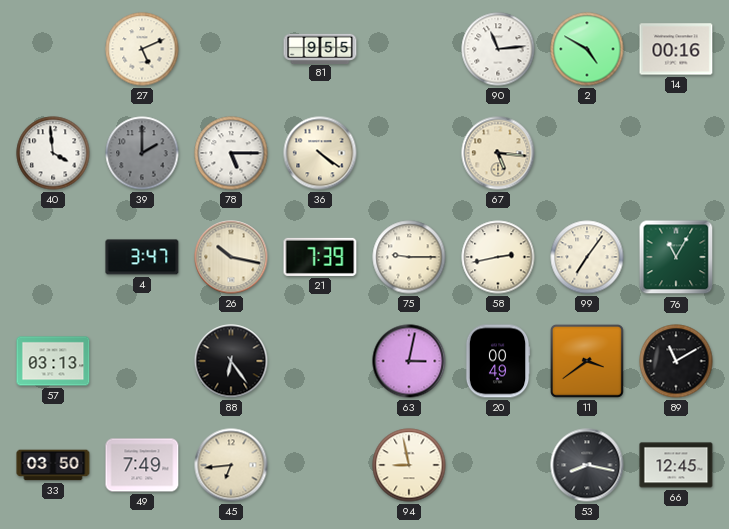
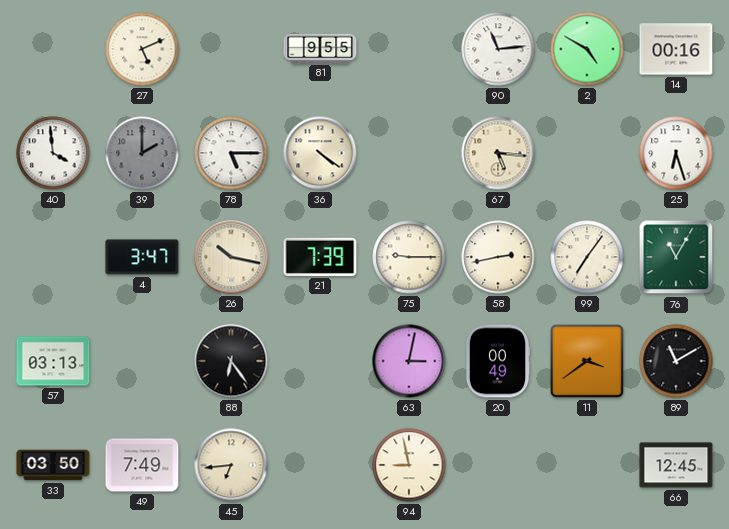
25: none -> 6:27
53: 8:17 -> none
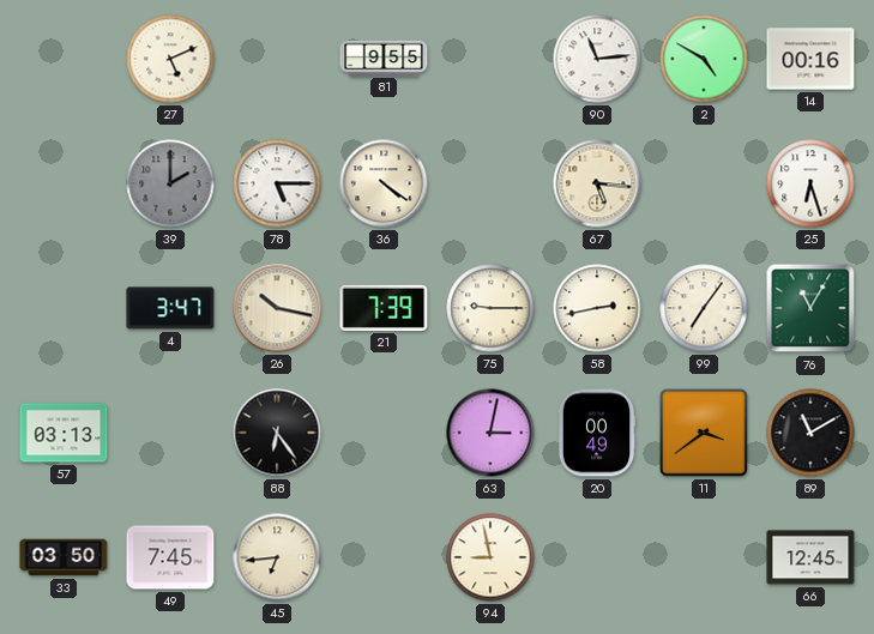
40: 3:59 -> none
49: 7:49 -> 7:45
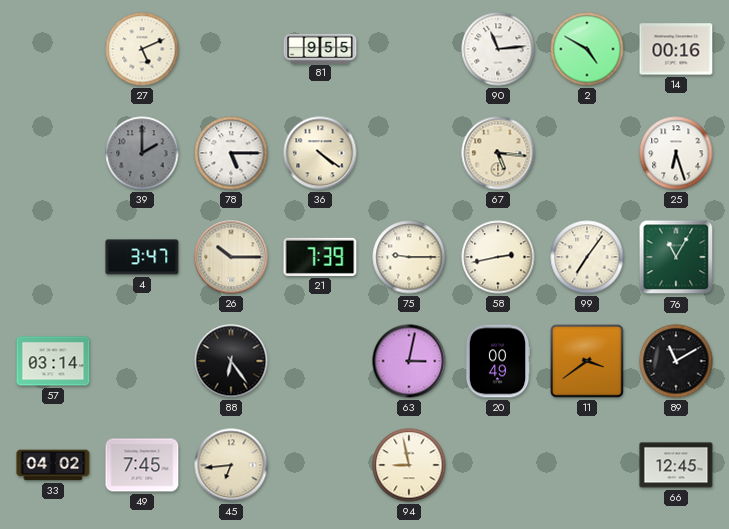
26: 10:17 -> 10:15
57: 03:13 -> 03:14
33: 03:50 -> 04:02
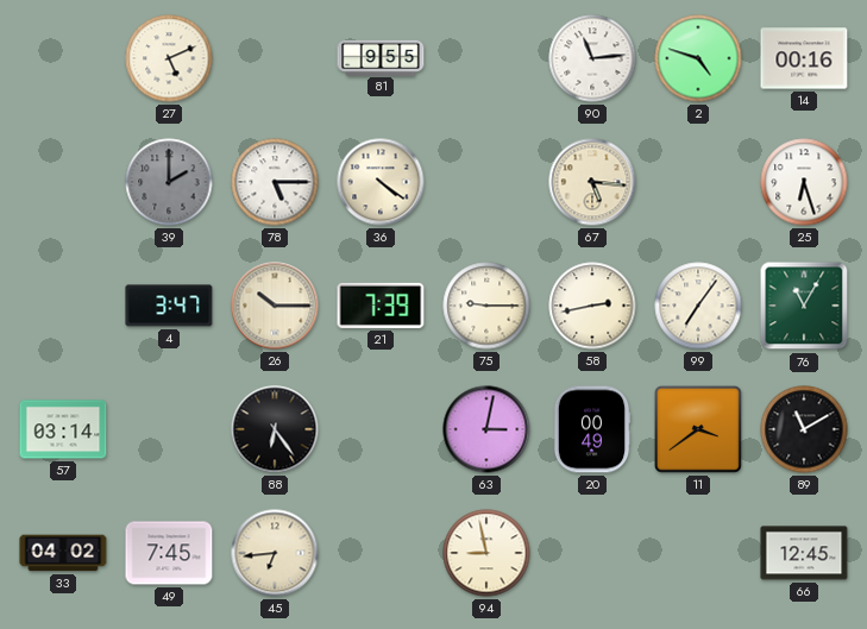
2: 4:50 -> 4:48
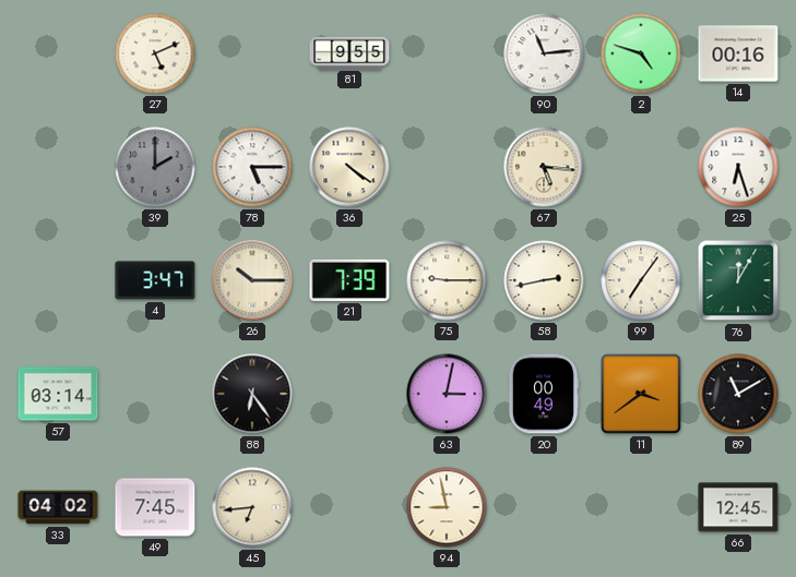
76: 11:05 -> 12:05
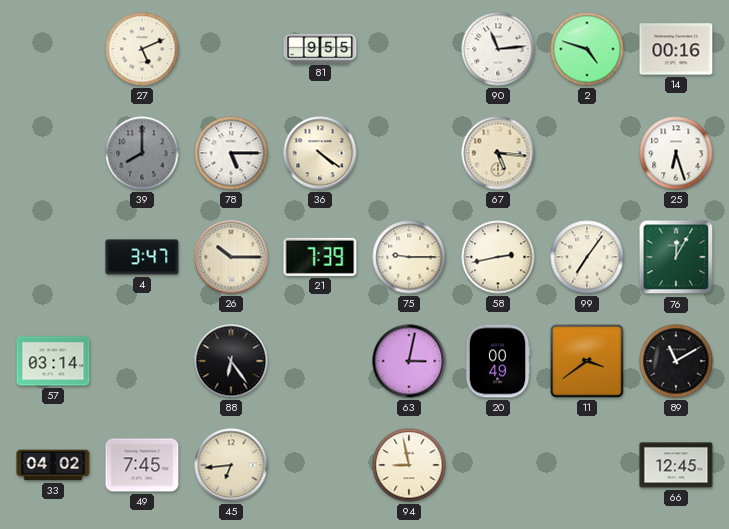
39: 2:00 -> 8:00
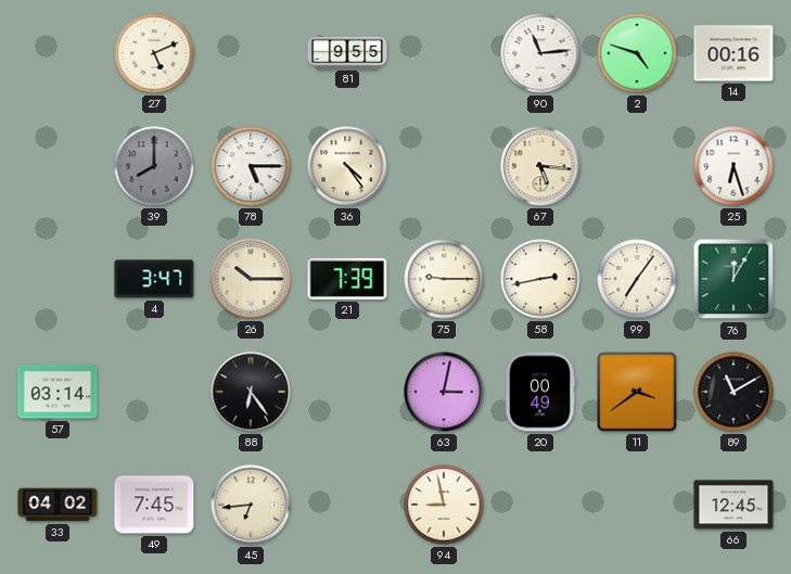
36: 4:21 -> 4:24
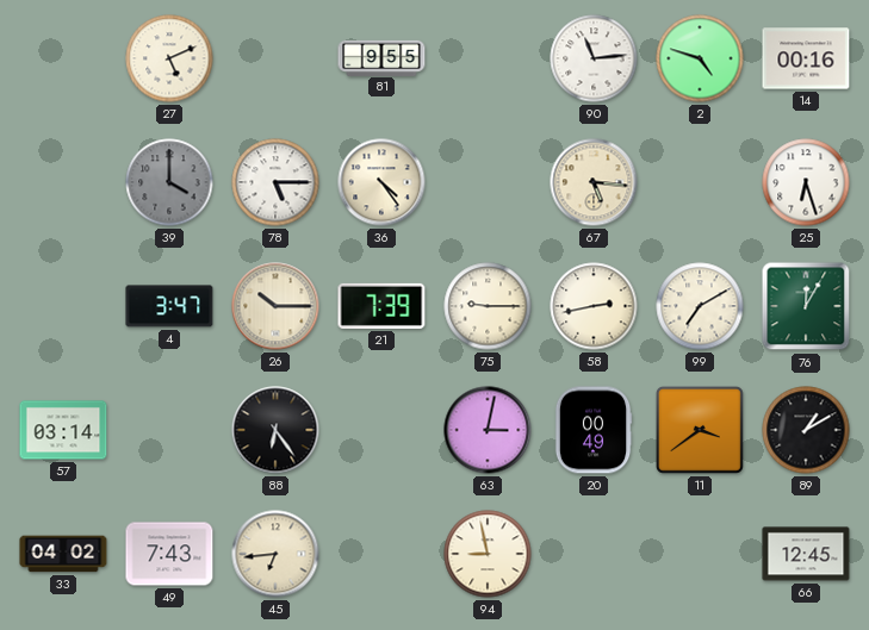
39: 8:00 -> 4:00
99: 7:06 -> 7:10
89: 11:10 -> 1:10
49: 7:45 -> 7:43
